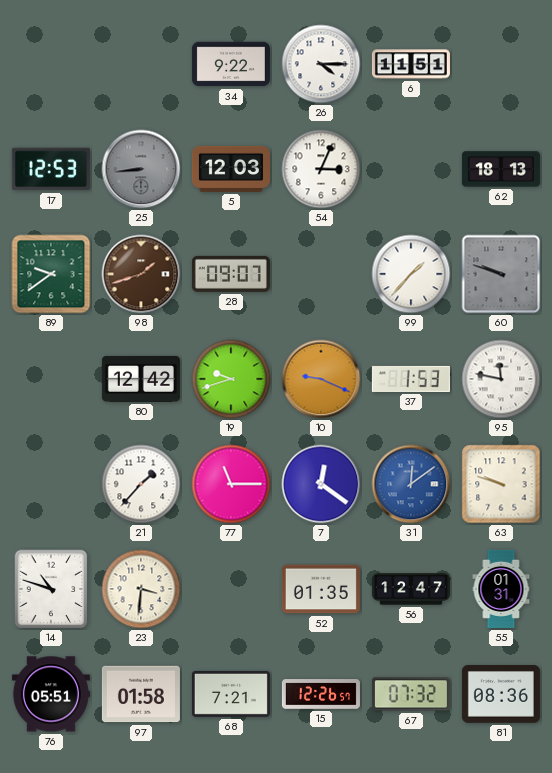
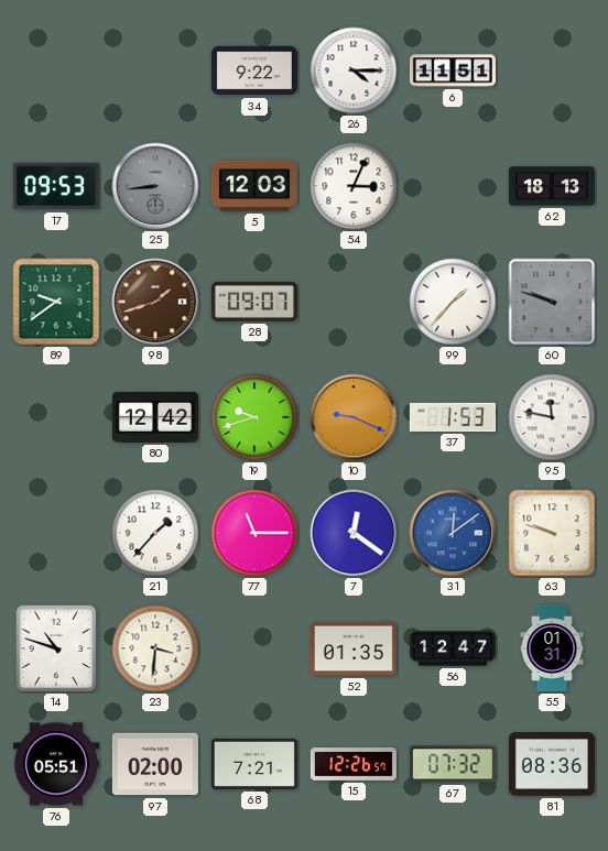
17: 12:53 -> 09:53
97: 01:58 -> 02:00
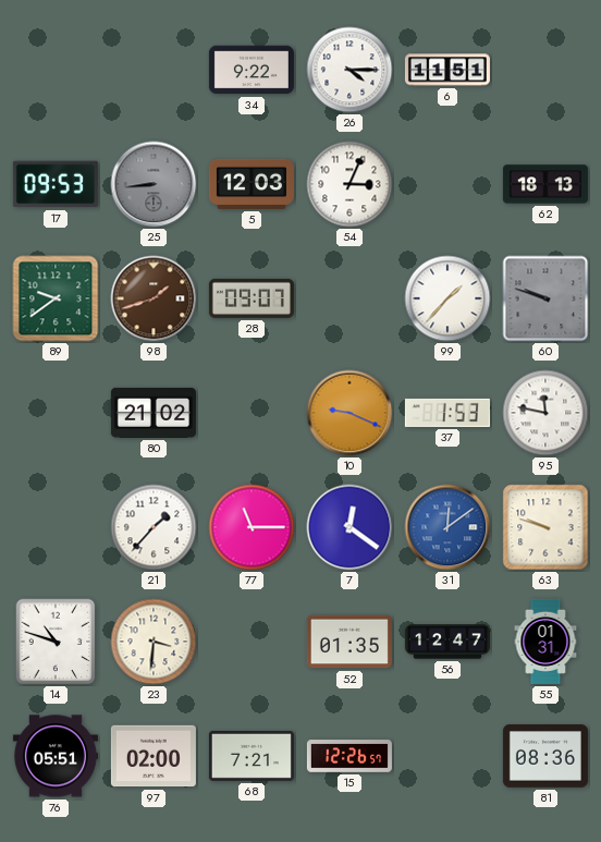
80: 12:42 -> 21:02
19: 9:42 -> none
67: 07:32 -> none
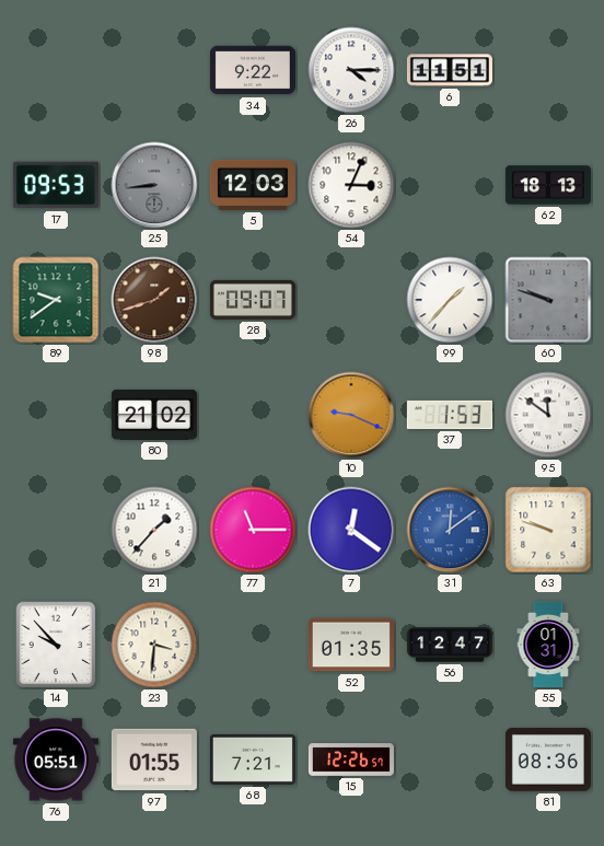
95: 11:47 -> 11:51
14: 10:48 -> 9:53
97: 02:00 -> 01:55
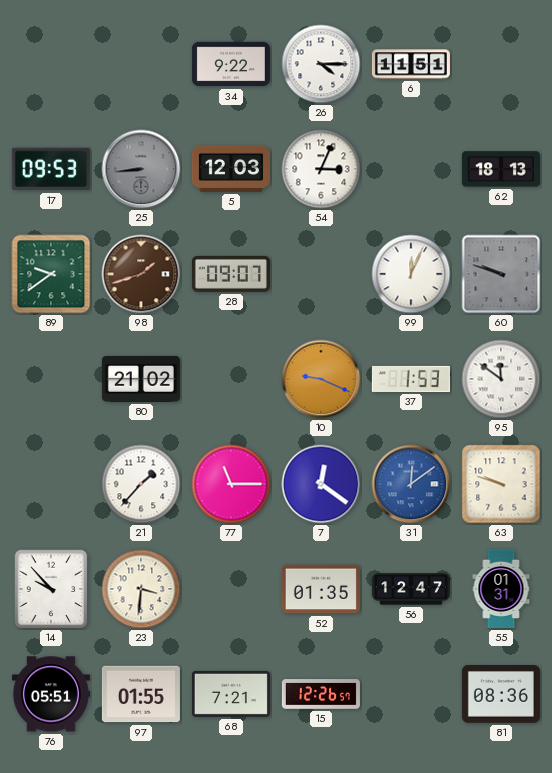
99: 1:37 -> 12:04
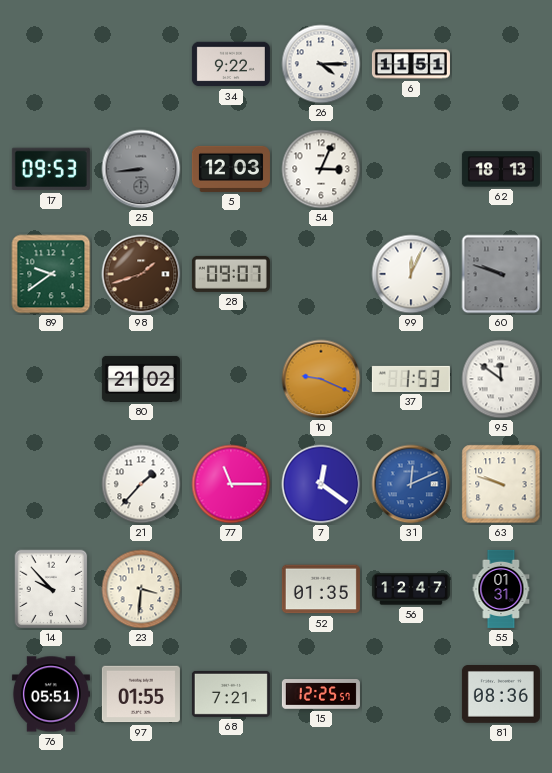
31: 12:09 -> 12:11
15: 12:26 -> 12:25
